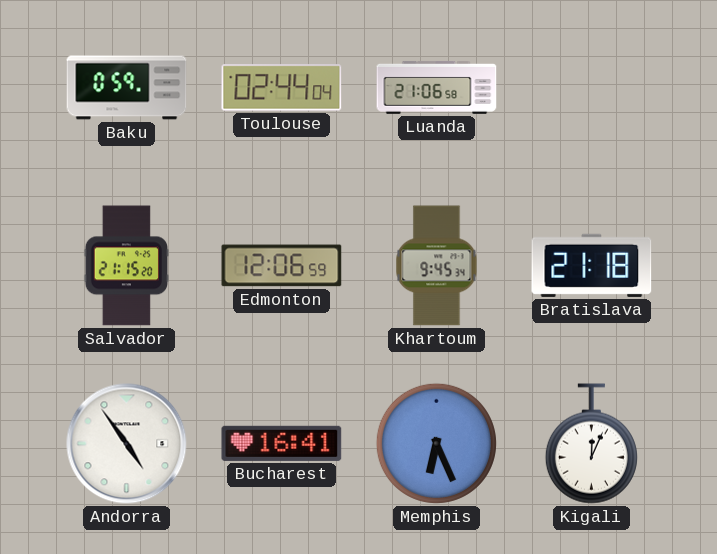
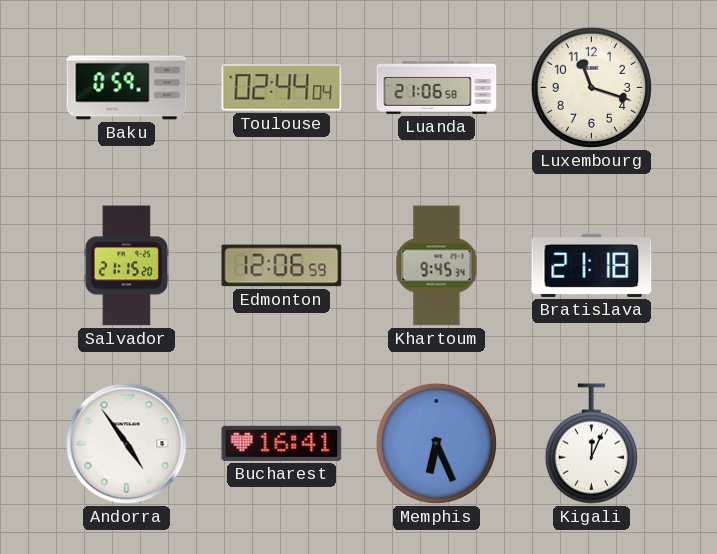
Luxembourg: none -> 11:18
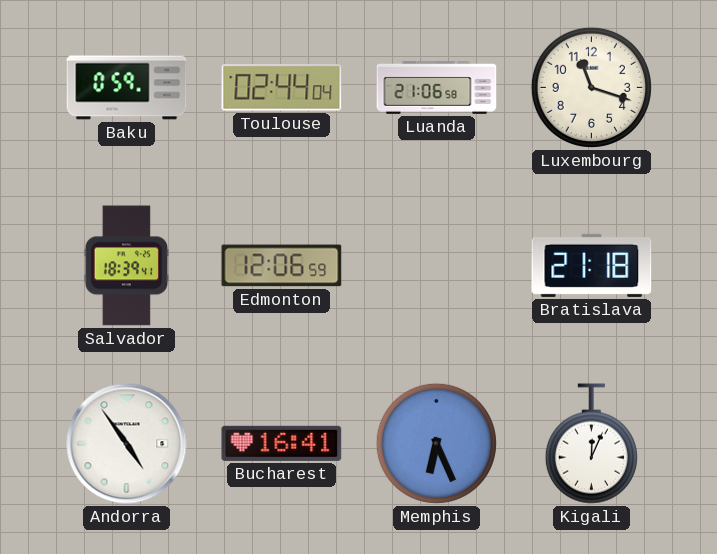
Salvador: 21:15 -> 18:39
Khartoum: 9:45 -> none
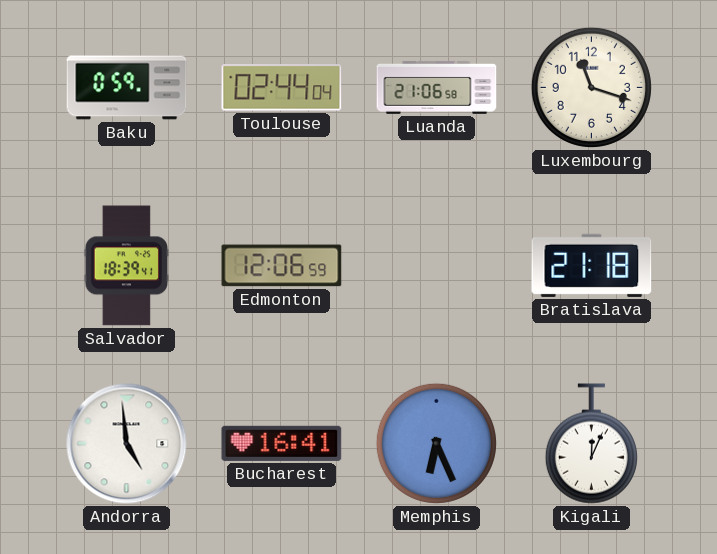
Andorra: 4:54 -> 4:59
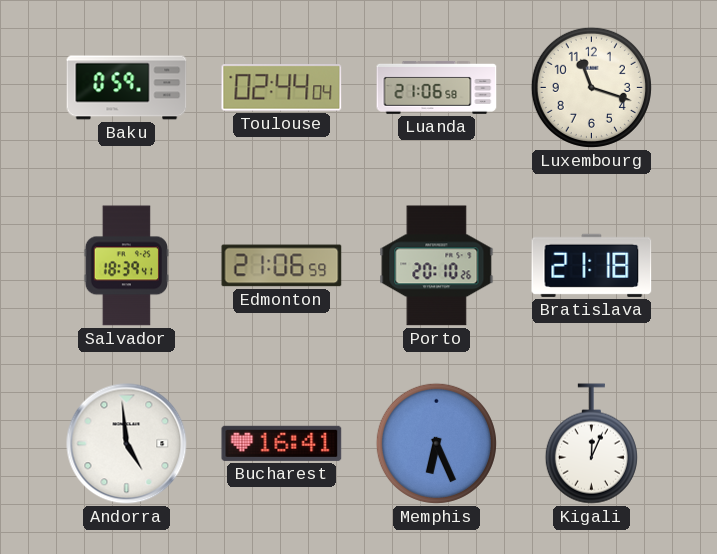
Edmonton: 12:06 -> 21:06
Porto: none -> 20:10
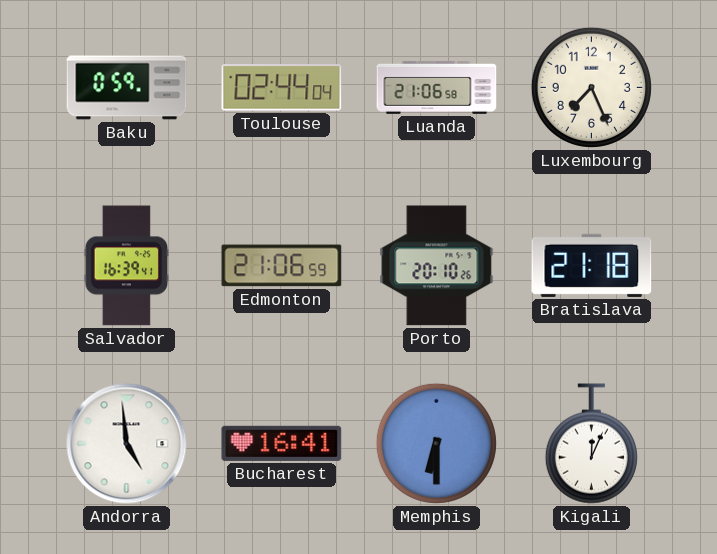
Luxembourg: 11:18 -> 7:26
Salvador: 18:39 -> 16:39
Memphis: 6:26 -> 6:30
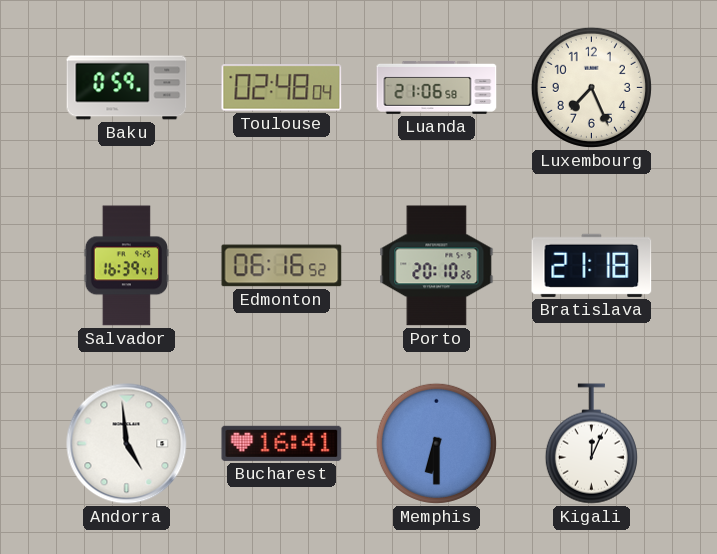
Toulouse: 02:44 -> 02:48
Edmonton: 21:06 -> 06:16
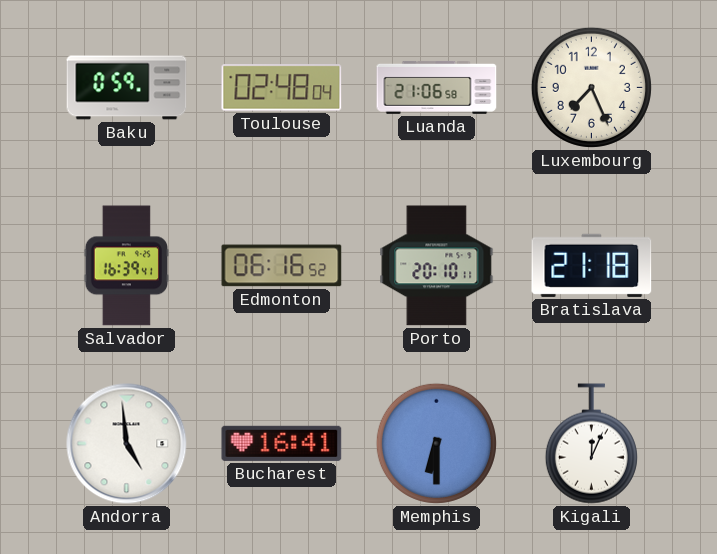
Porto: 20:10:26 -> 20:10:11
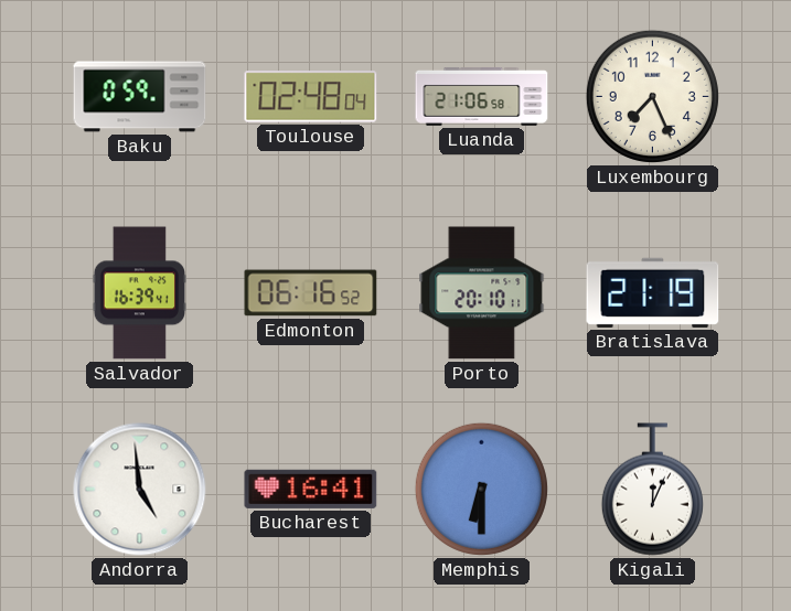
Bratislava: 21:18 -> 21:19
